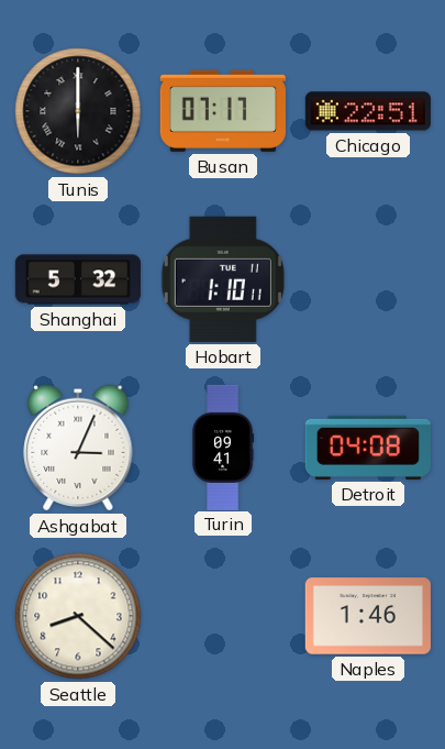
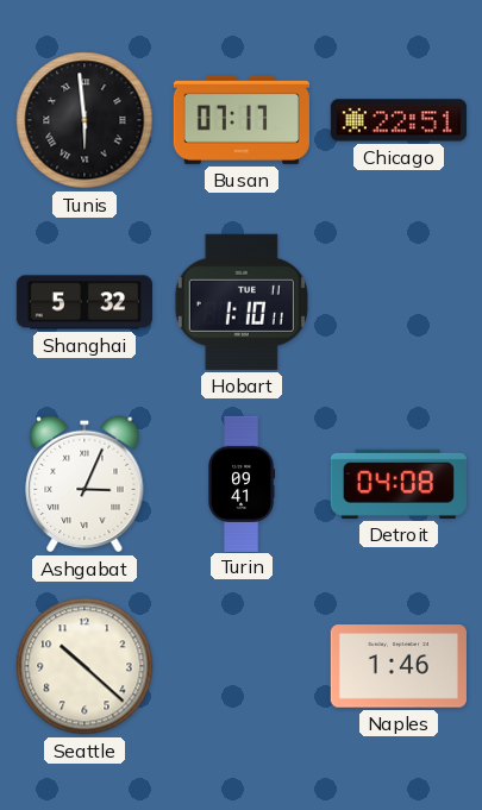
Tunis: 6:00 -> 5:59
Seattle: 8:22 -> 10:22
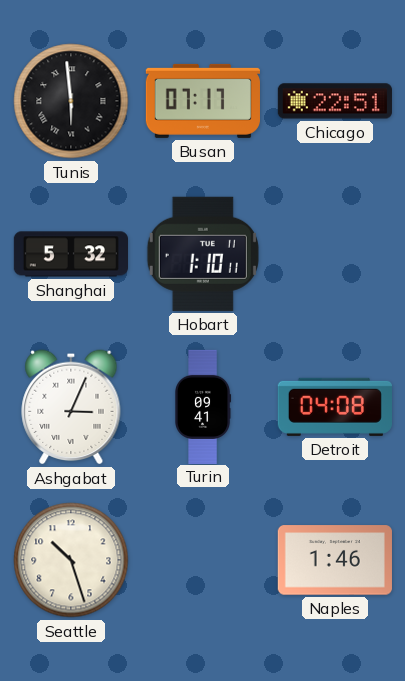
Seattle: 10:22 -> 10:27
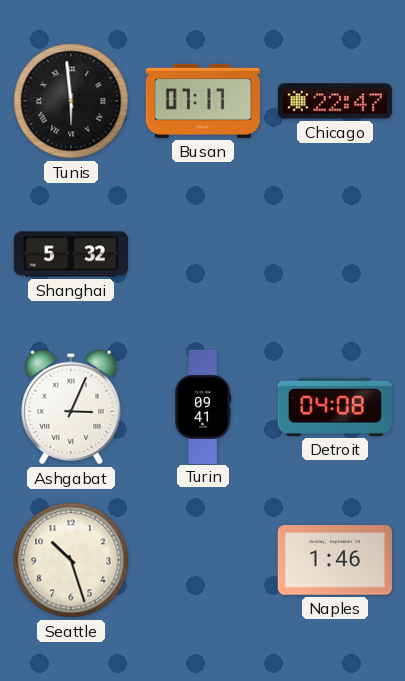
Chicago: 22:51 -> 22:47
Hobart: 1:10 -> none
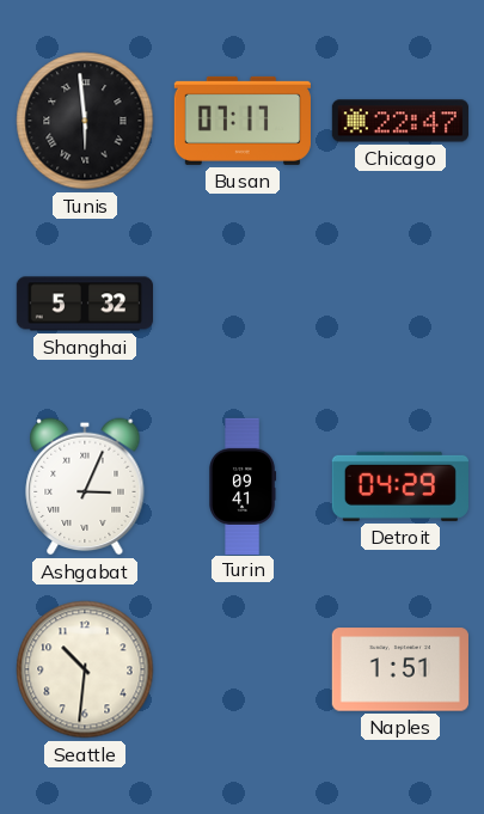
Detroit: 04:08 -> 04:29
Seattle: 10:27 -> 10:31
Naples: 1:46 -> 1:51
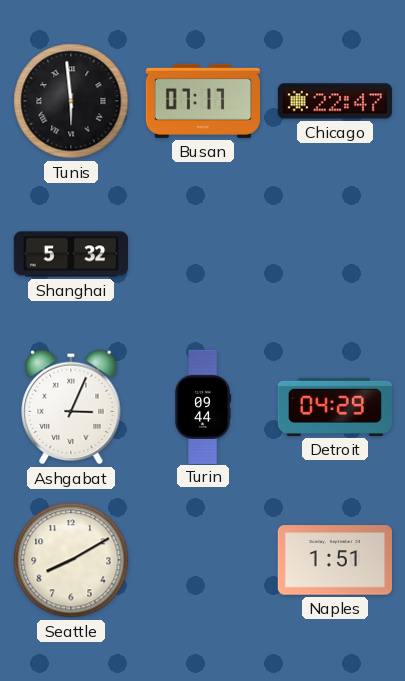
Turin: 09:41 -> 09:44
Seattle: 10:31 -> 8:10
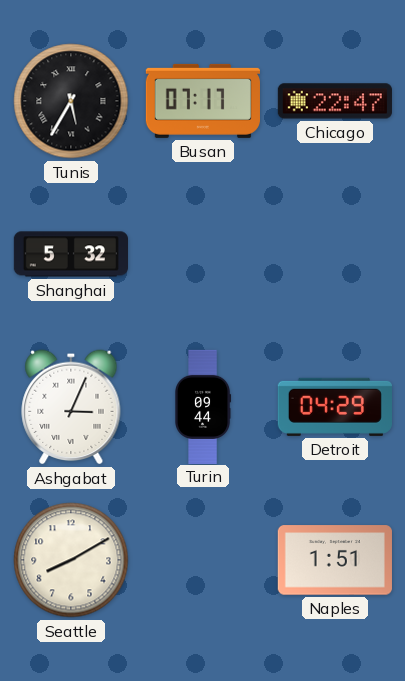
Tunis: 5:59 -> 5:35
